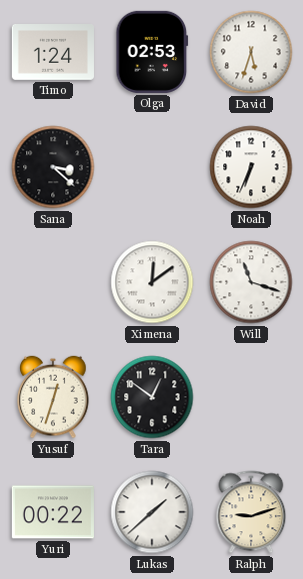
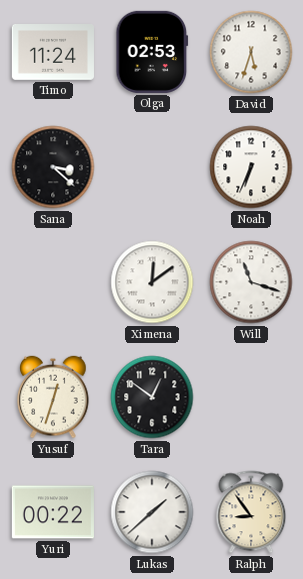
Timo: 1:24 -> 11:24
Ralph: 9:12 -> 8:54
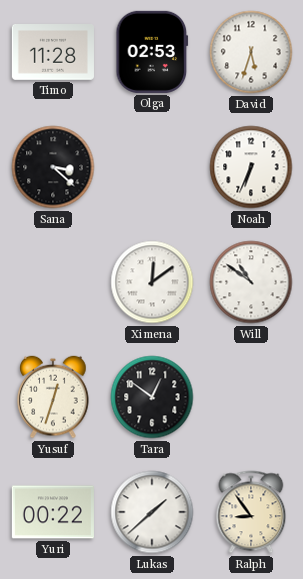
Timo: 11:24 -> 11:28
Will: 11:18 -> 10:51
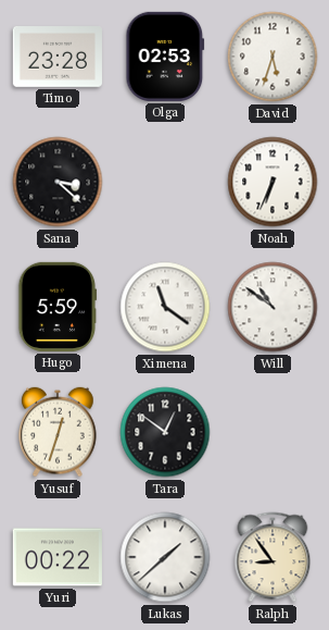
Timo: 11:28 -> 23:28
Hugo: none -> 5:59
Ximena: 12:09 -> 11:21
